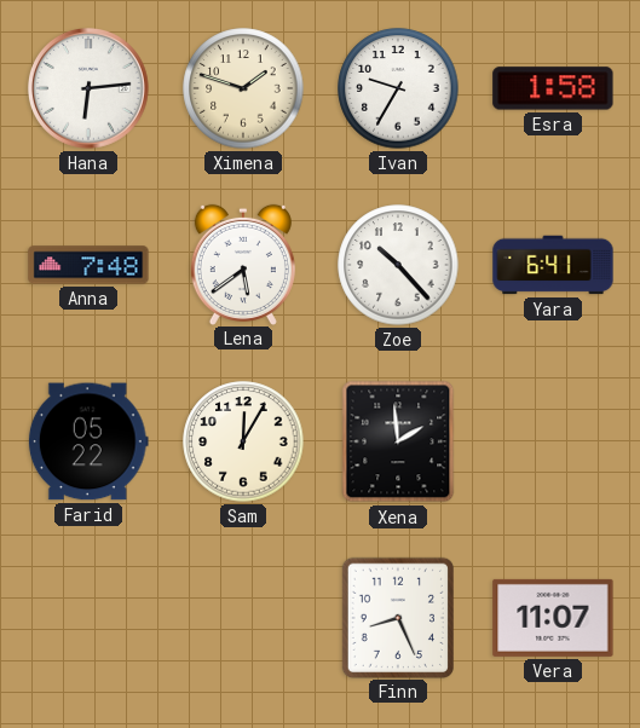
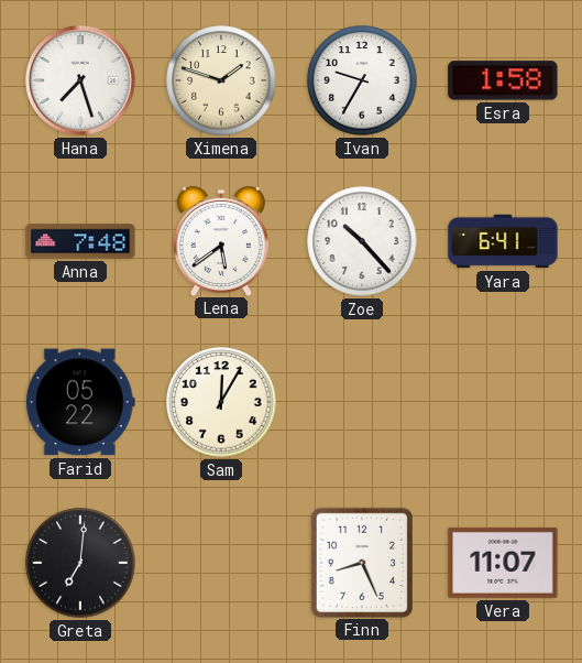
Hana: 6:14 -> 7:27
Xena: 1:59 -> none
Greta: none -> 7:01
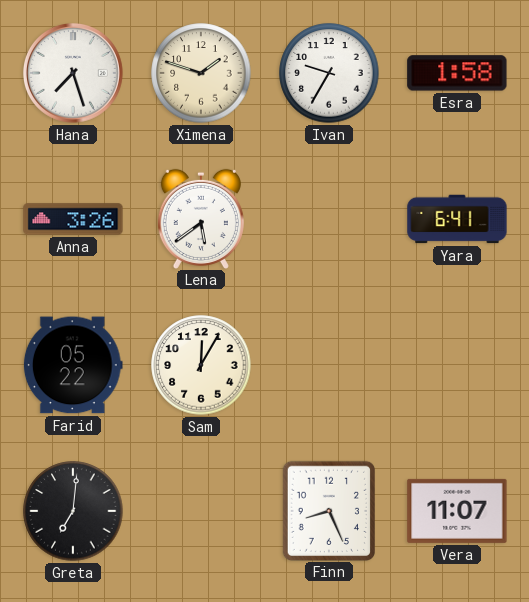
Anna: 7:48 -> 3:26
Zoe: 10:23 -> none
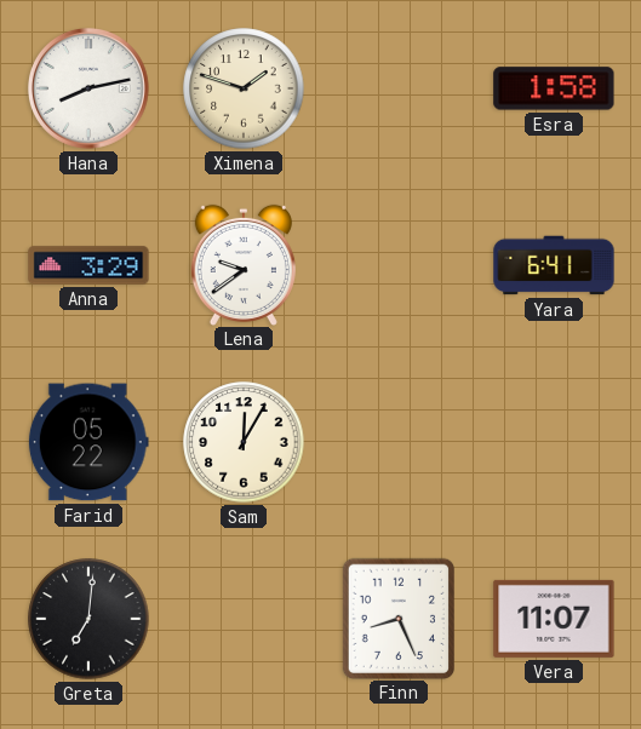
Hana: 7:27 -> 8:13
Ivan: 9:35 -> none
Anna: 3:26 -> 3:29
Lena: 5:39 -> 9:39
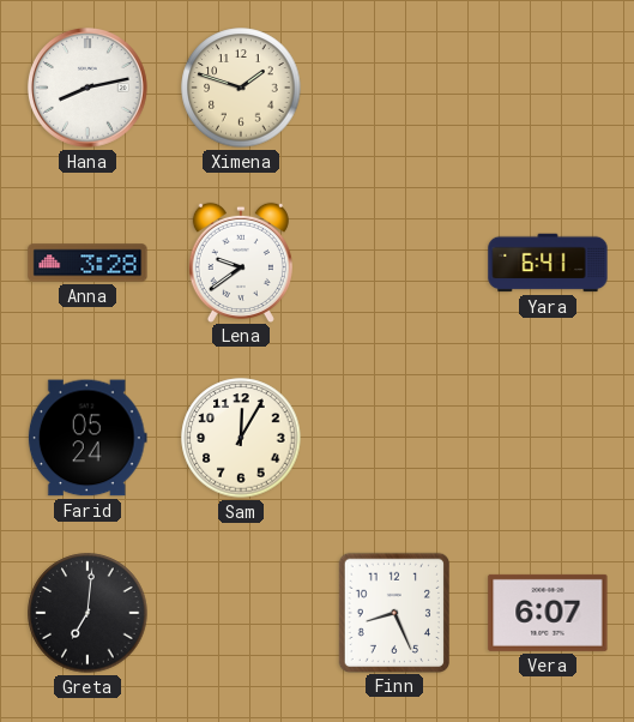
Esra: 1:58 -> none
Anna: 3:29 -> 3:28
Farid: 05:22 -> 05:24
Vera: 11:07 -> 6:07
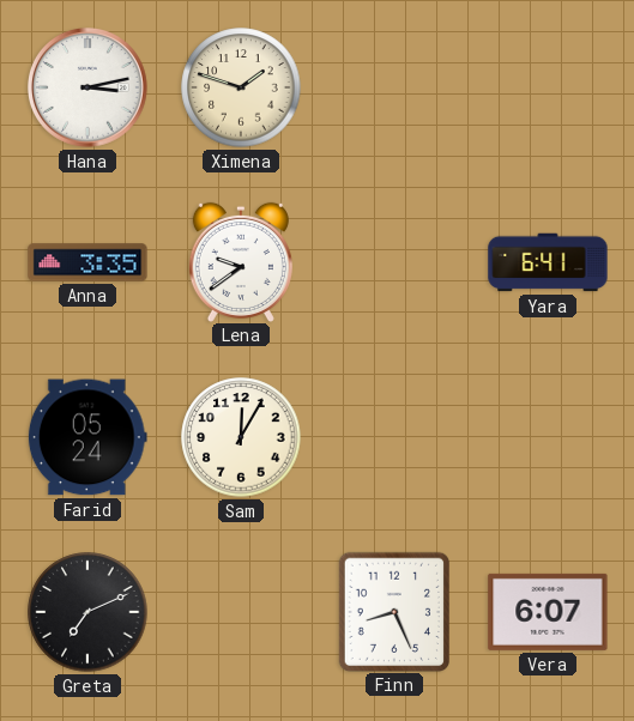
Hana: 8:13 -> 3:13
Anna: 3:28 -> 3:35
Greta: 7:01 -> 7:11
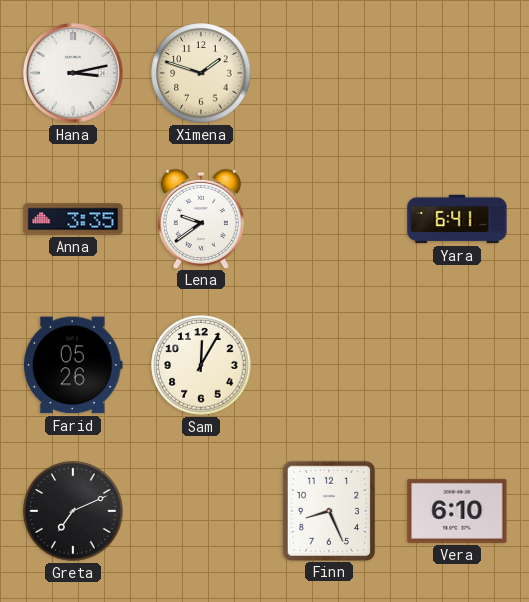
Farid: 05:24 -> 05:26
Vera: 6:07 -> 6:10
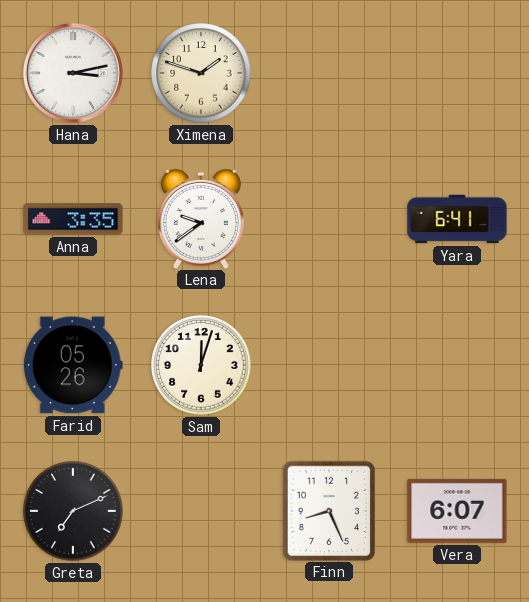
Sam: 12:05 -> 12:03
Vera: 6:10 -> 6:07
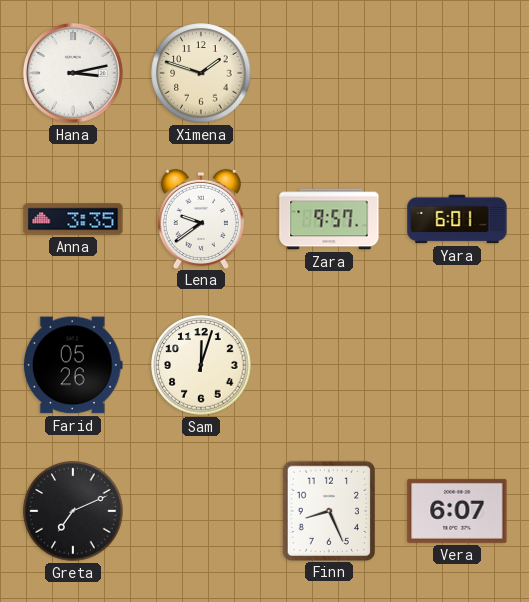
Zara: none -> 9:57
Yara: 6:41 -> 6:01
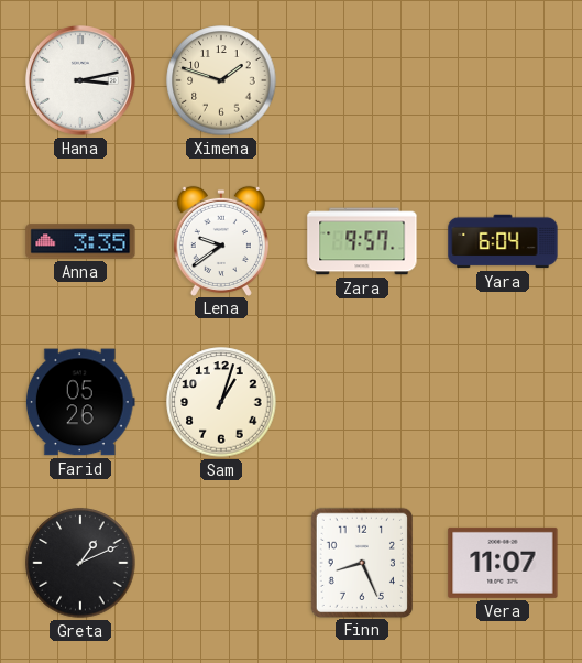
Yara: 6:01 -> 6:04
Sam: 12:03 -> 1:03
Greta: 7:11 -> 1:11
Vera: 6:07 -> 11:07
